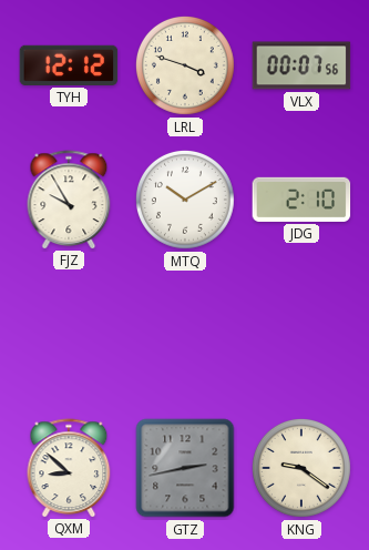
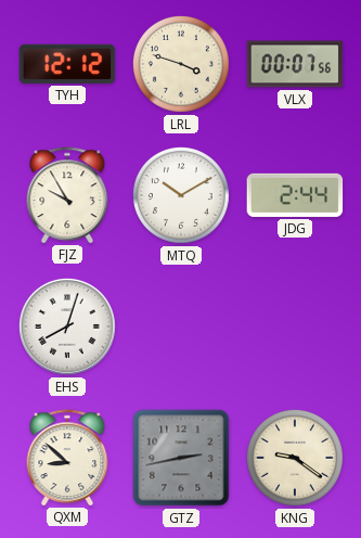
JDG: 2:10 -> 2:44
EHS: none -> 8:03
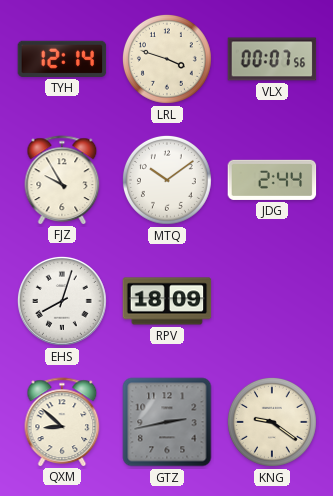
TYH: 12:12 -> 12:14
MTQ: 10:10 -> 10:09
RPV: none -> 18:09
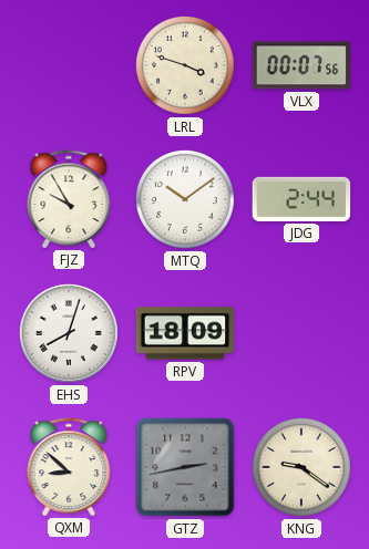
TYH: 12:14 -> none
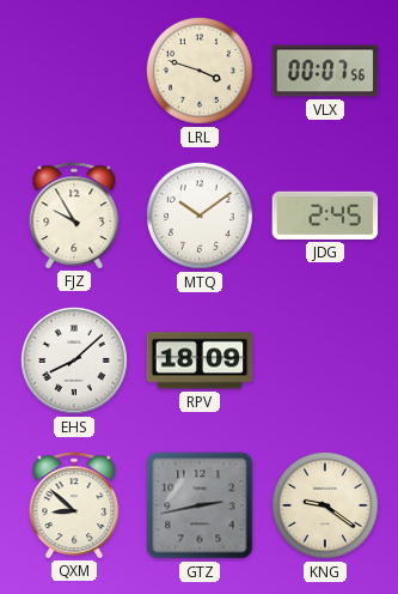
JDG: 2:44 -> 2:45
EHS: 8:03 -> 8:08
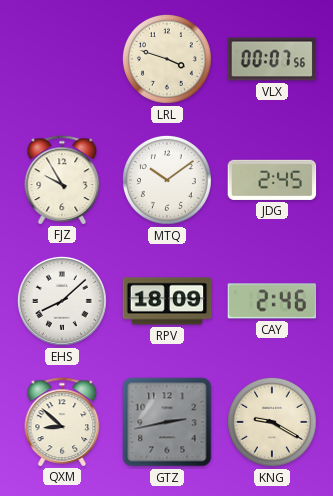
CAY: none -> 2:46
KNG: 9:21 -> 9:20
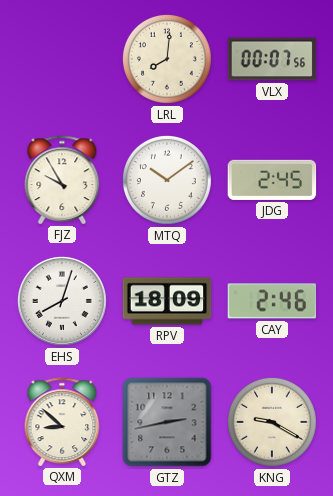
LRL: 3:48 -> 8:01
EHS: 8:08 -> 8:03
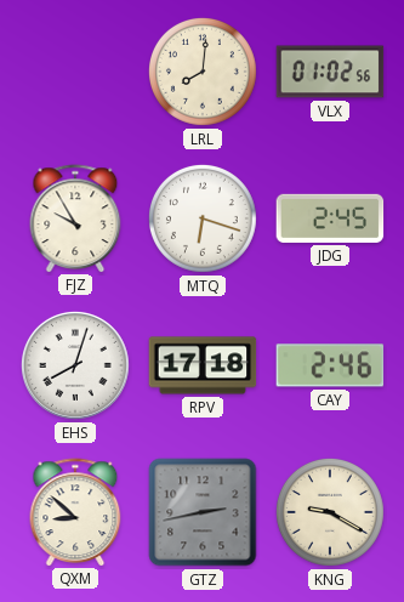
VLX: 00:07 -> 01:02
MTQ: 10:09 -> 6:18
RPV: 18:09 -> 17:18
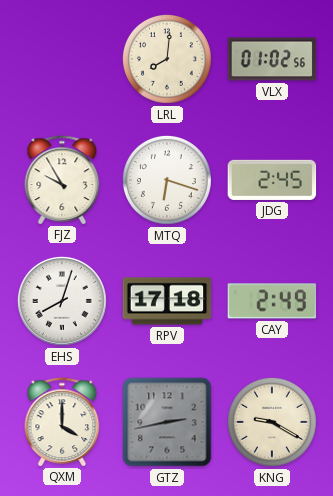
CAY: 2:46 -> 2:49
QXM: 8:52 -> 4:00
